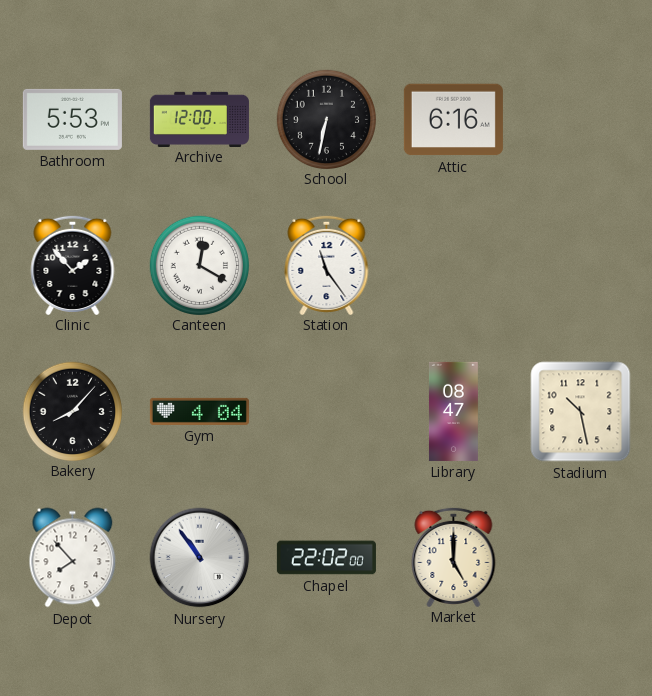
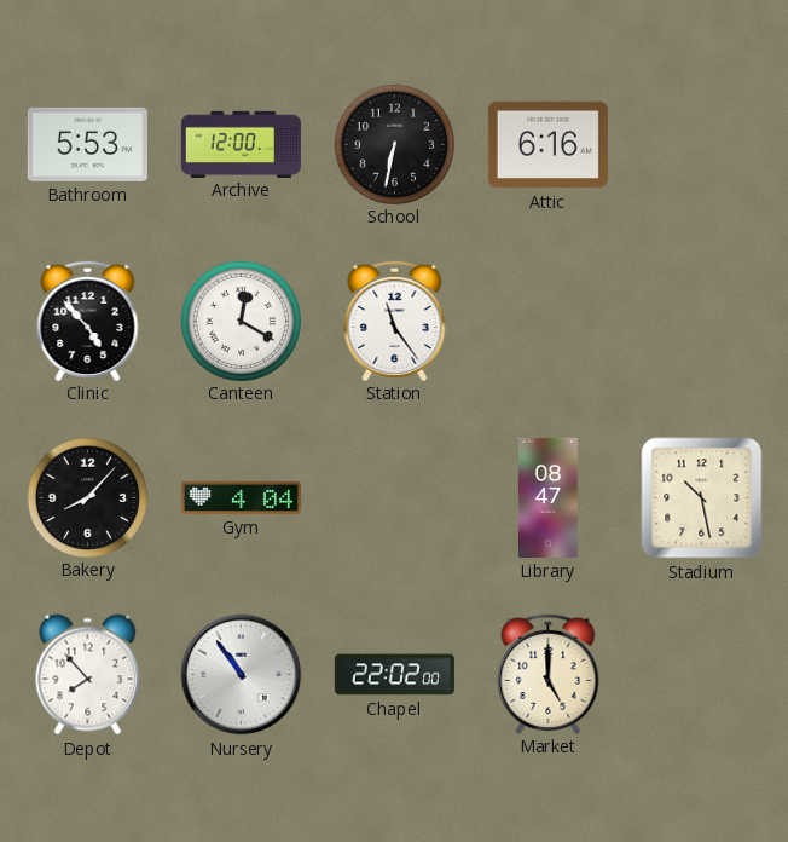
Clinic: 1:53 -> 4:53
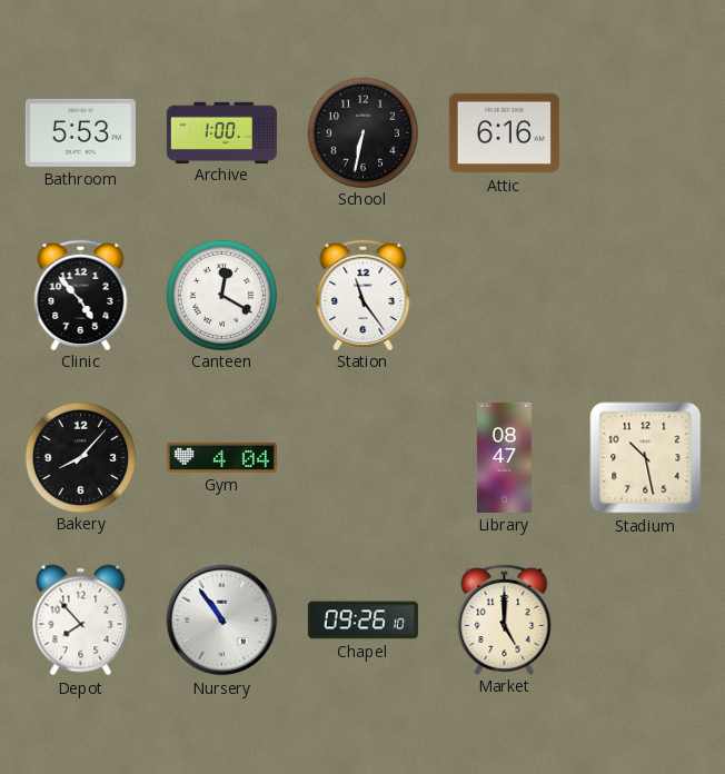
Archive: 12:00 -> 1:00
Chapel: 22:02 -> 09:26
